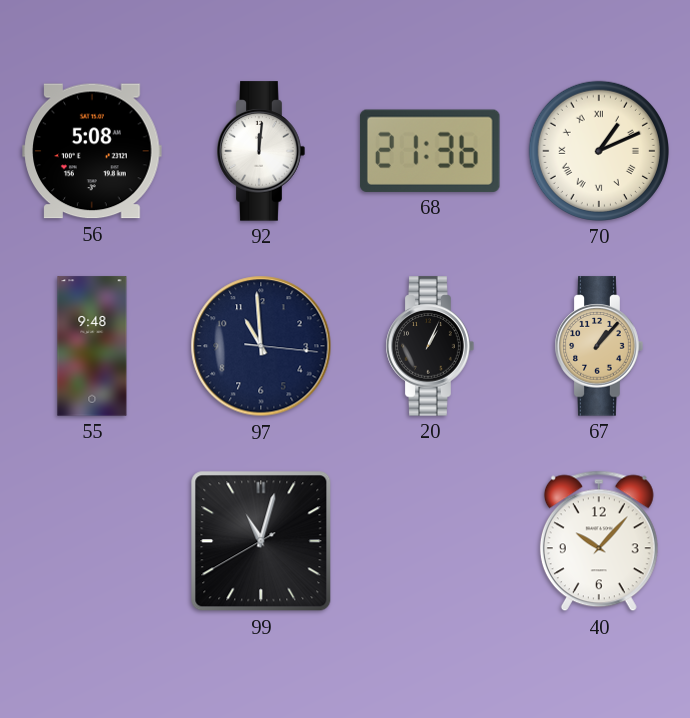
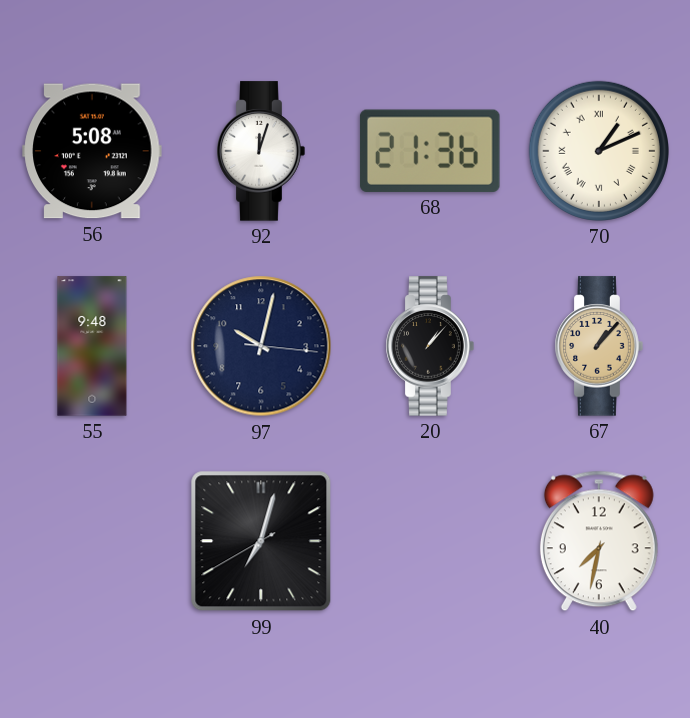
92: 12:01 -> 12:03
97: 10:59 -> 10:02
20: 1:04 -> 1:07
99: 11:02 -> 7:02
40: 10:07 -> 7:32
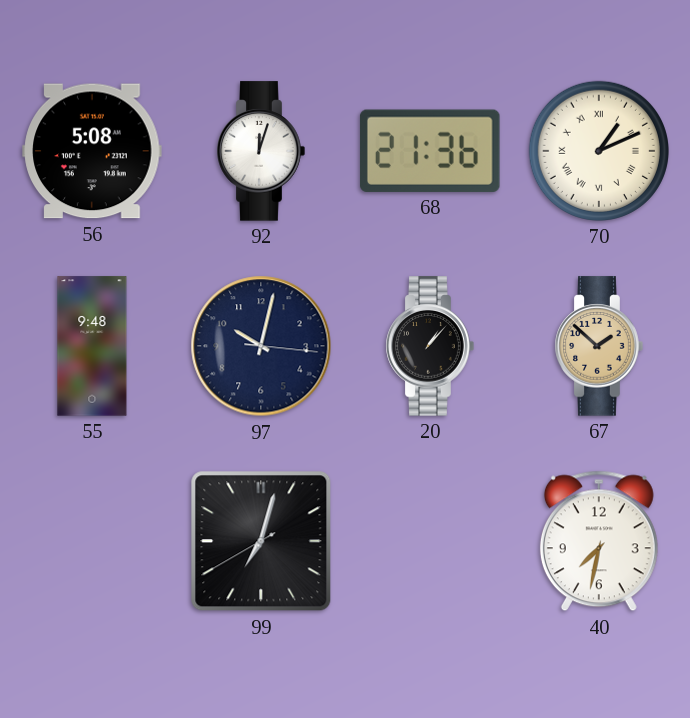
67: 1:07 -> 1:52
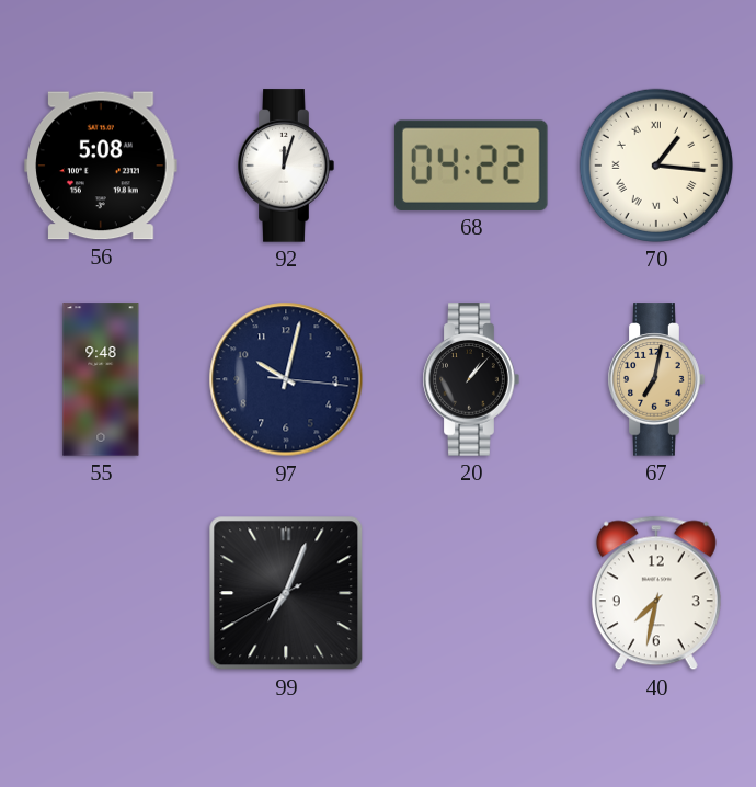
68: 21:36 -> 04:22
70: 1:11 -> 1:16
67: 1:52 -> 7:02
99: 7:02 -> 7:03
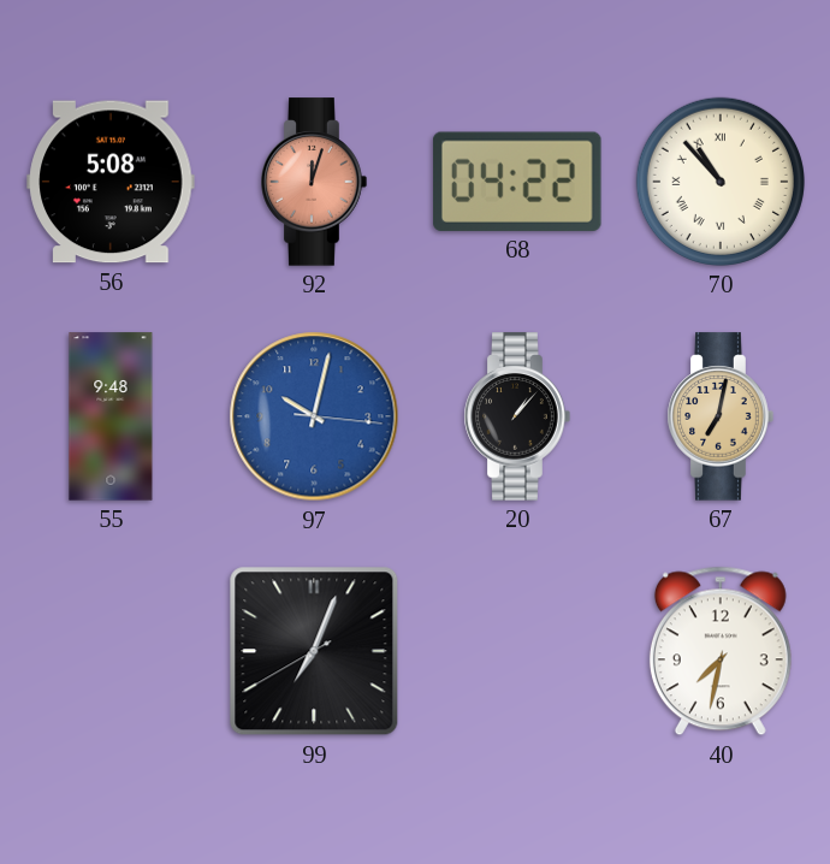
92 dial: white -> salmon
70: 1:16 -> 10:53
97 dial: navy -> blue
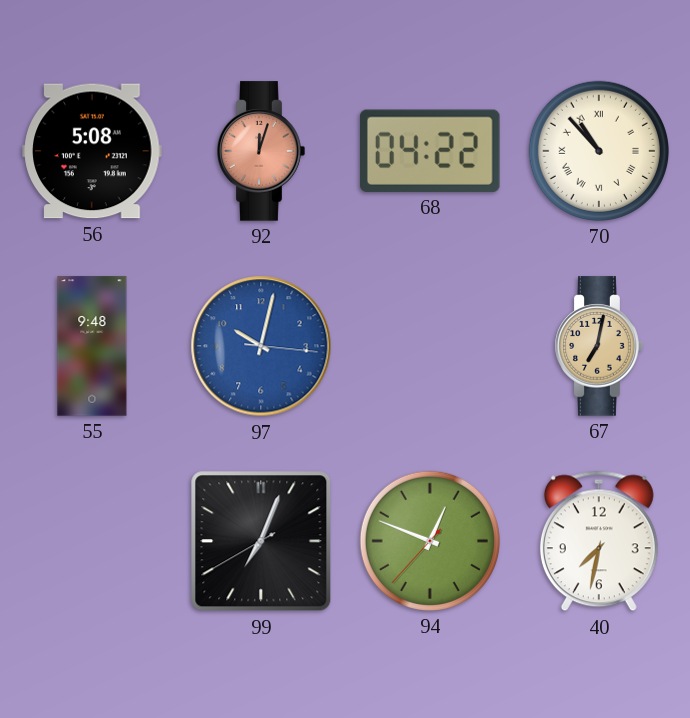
20: 1:07 -> none
94: none -> 12:48
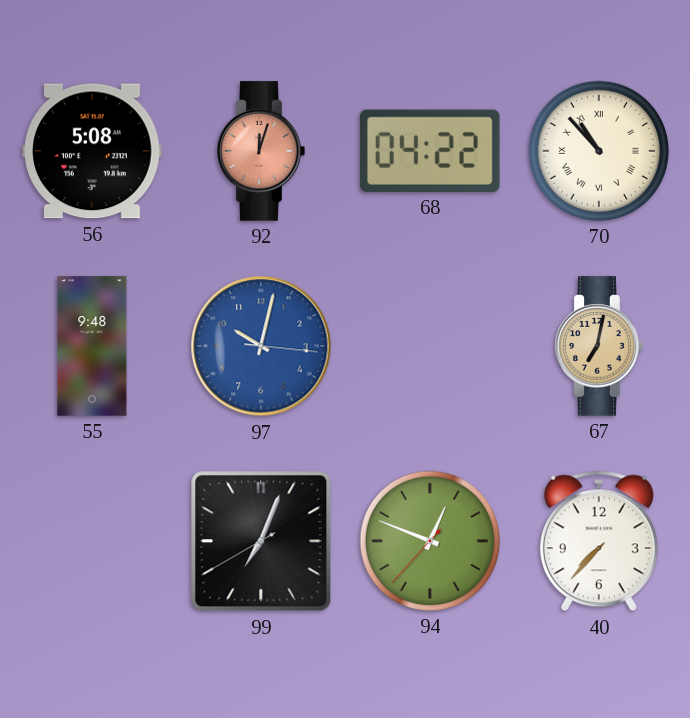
40: 7:32 -> 7:37
